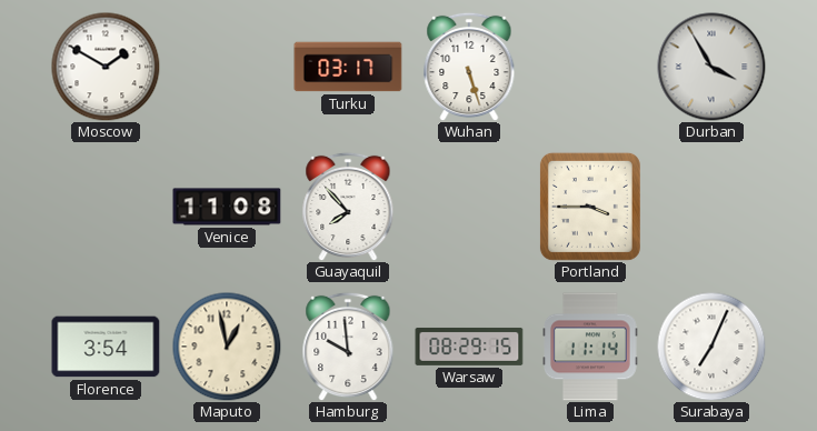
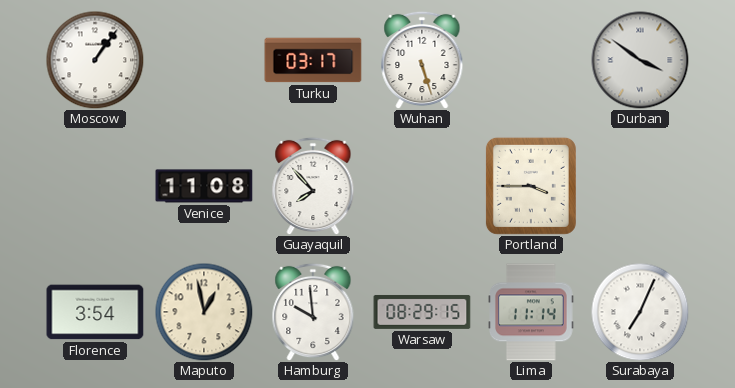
Moscow: 1:50 -> 1:06
Durban: 3:55 -> 3:51
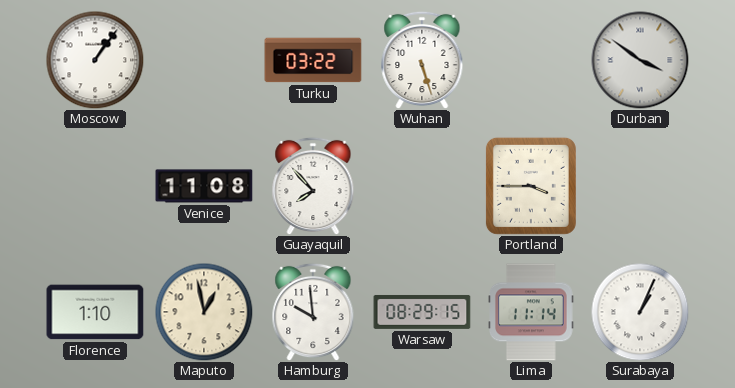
Turku: 03:17 -> 03:22
Florence: 3:54 -> 1:10
Surabaya: 7:04 -> 1:04
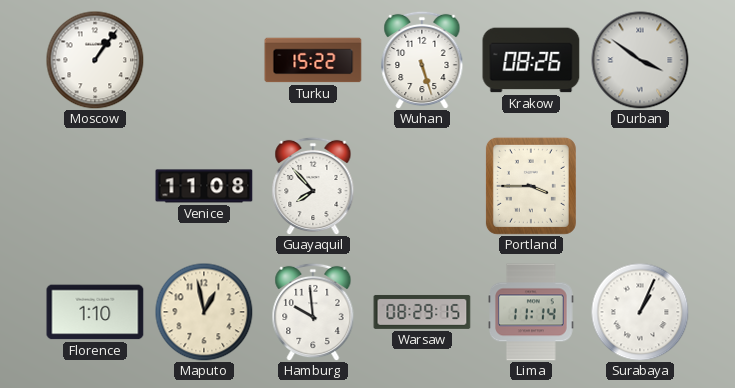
Turku: 03:22 -> 15:22
Krakow: none -> 08:26
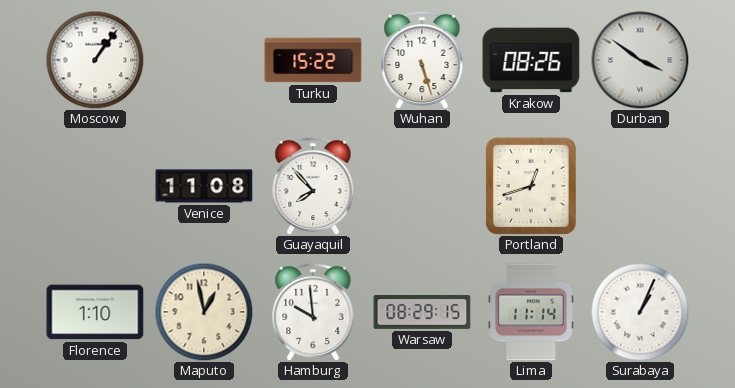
Portland: 3:45 -> 12:42
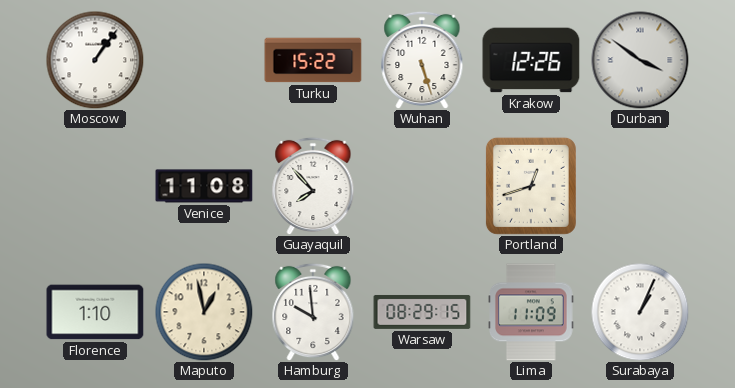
Krakow: 08:26 -> 12:26
Lima: 11:14 -> 11:09
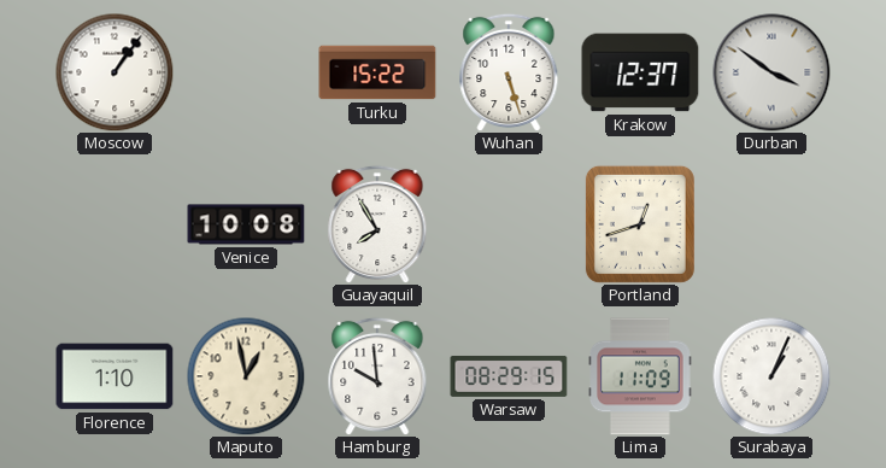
Krakow: 12:26 -> 12:37
Venice: 11:08 -> 10:08
Guayaquil: 7:53 -> 7:55
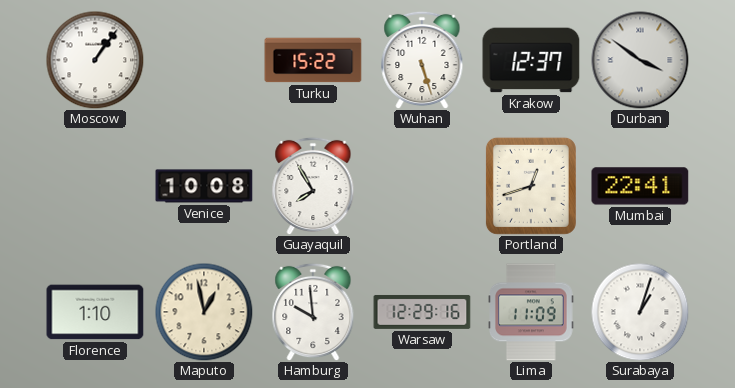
Mumbai: none -> 22:41
Warsaw: 08:29 -> 12:29
Surabaya: 1:04 -> 1:03
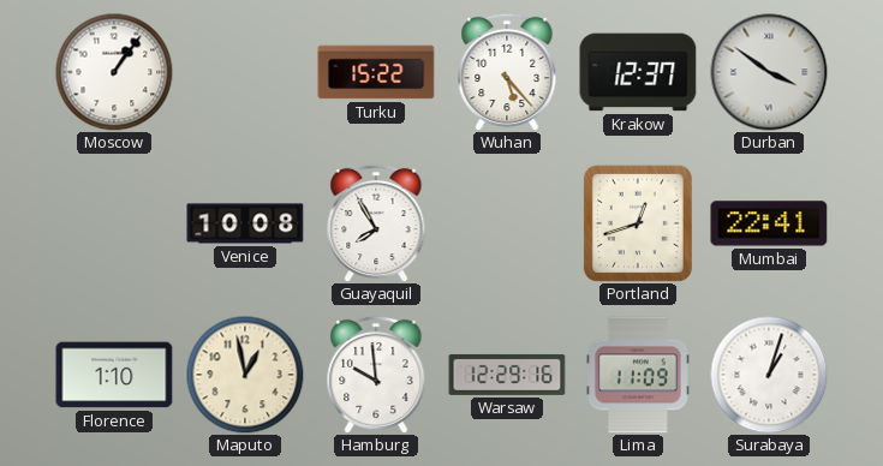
Wuhan: 5:27 -> 5:23
